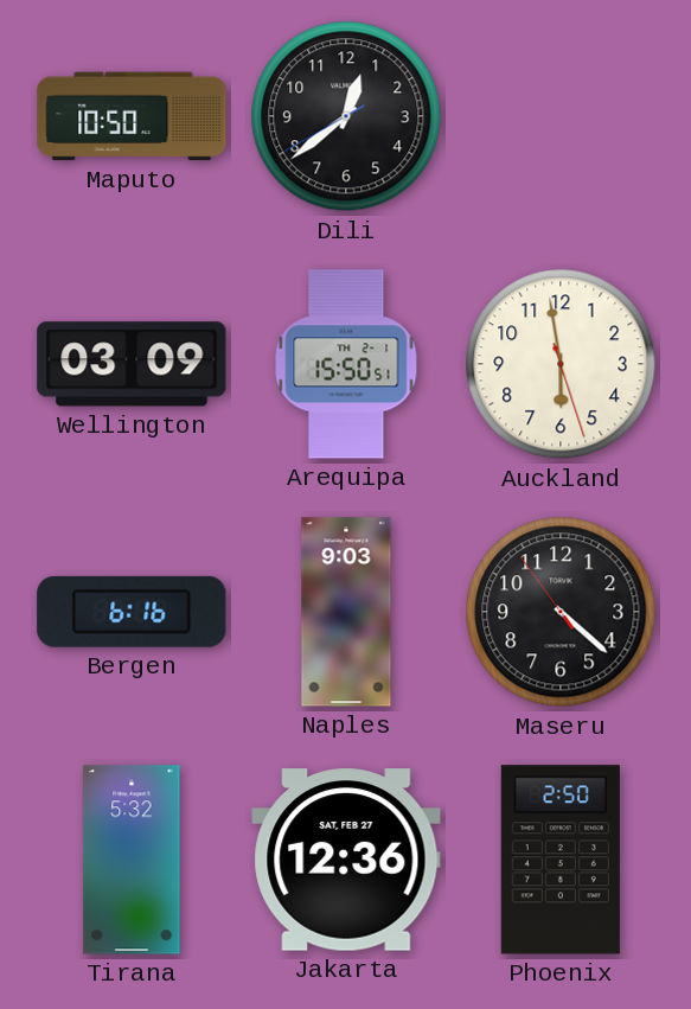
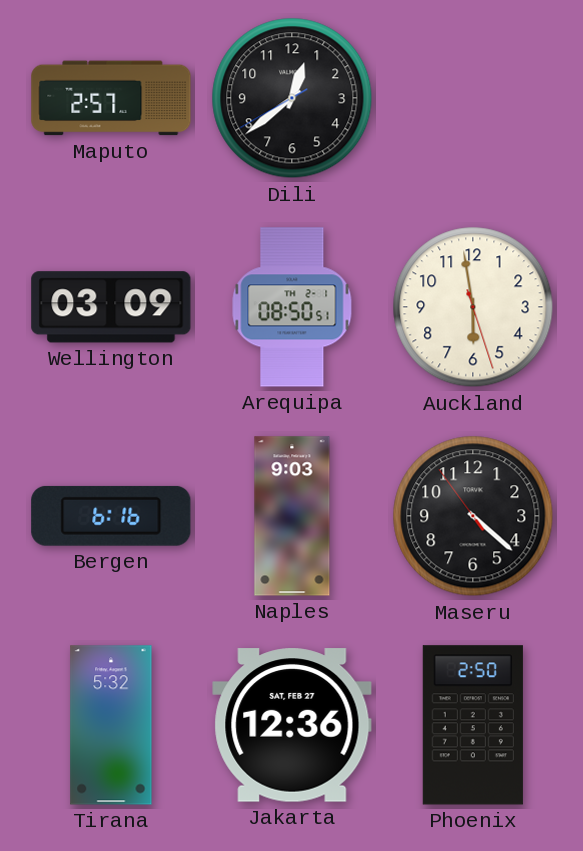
Maputo: 10:50 -> 2:57
Arequipa: 15:50 -> 08:50
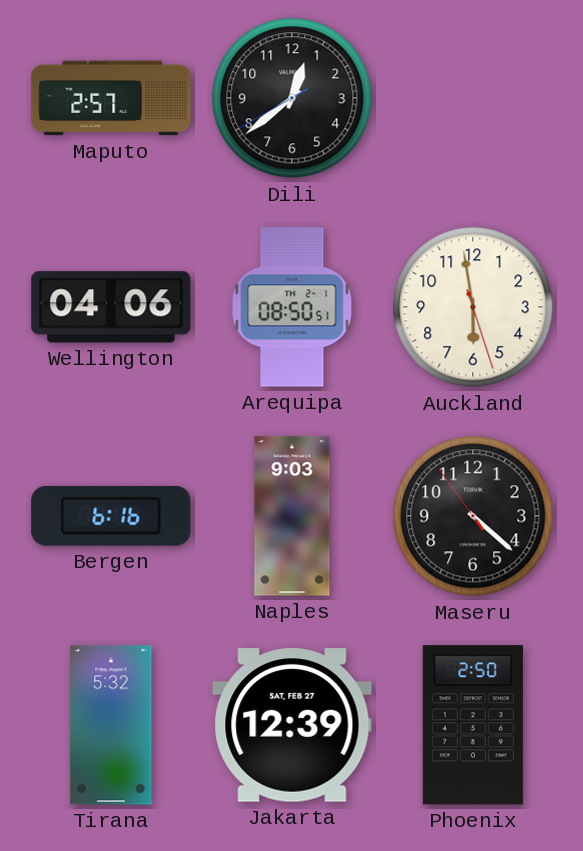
Wellington: 03:09 -> 04:06
Jakarta: 12:36 -> 12:39
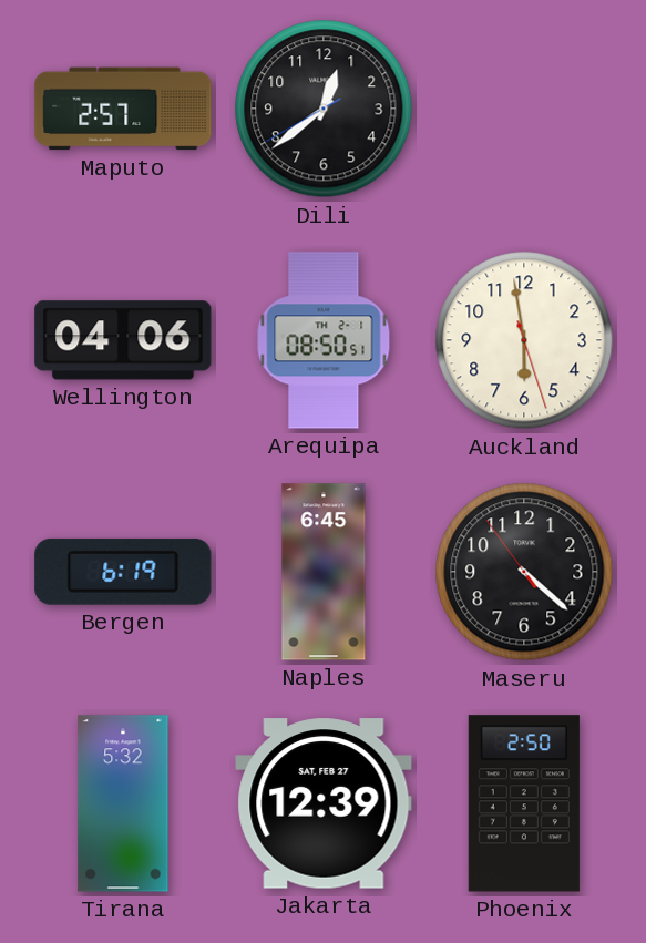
Bergen: 6:16 -> 6:19
Naples: 9:03 -> 6:45
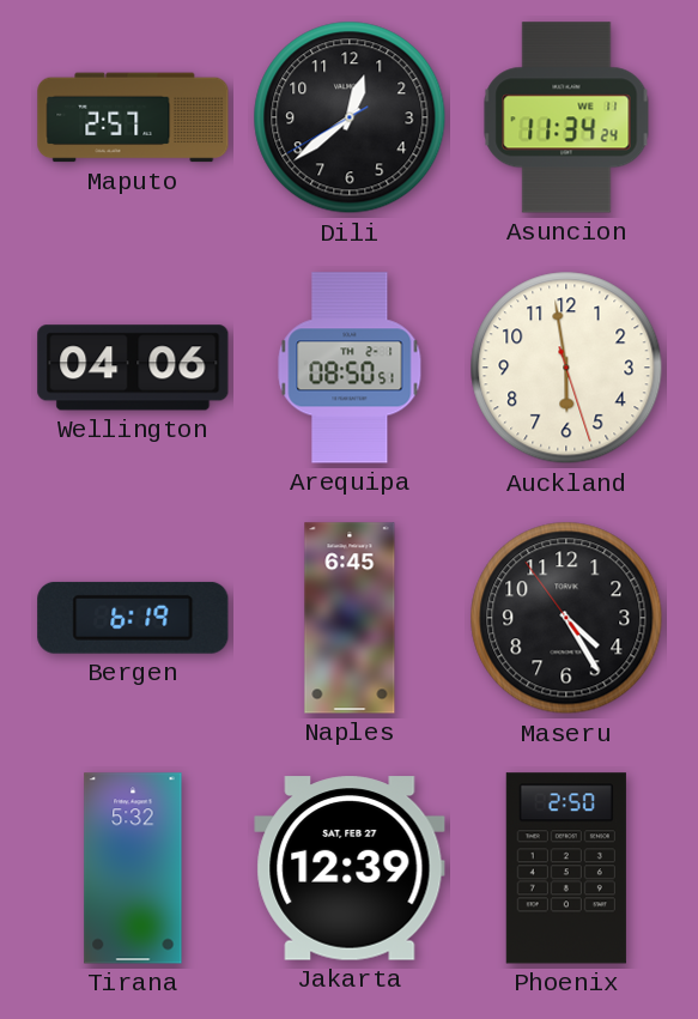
Asuncion: none -> 11:34
Maseru: 4:21 -> 4:24
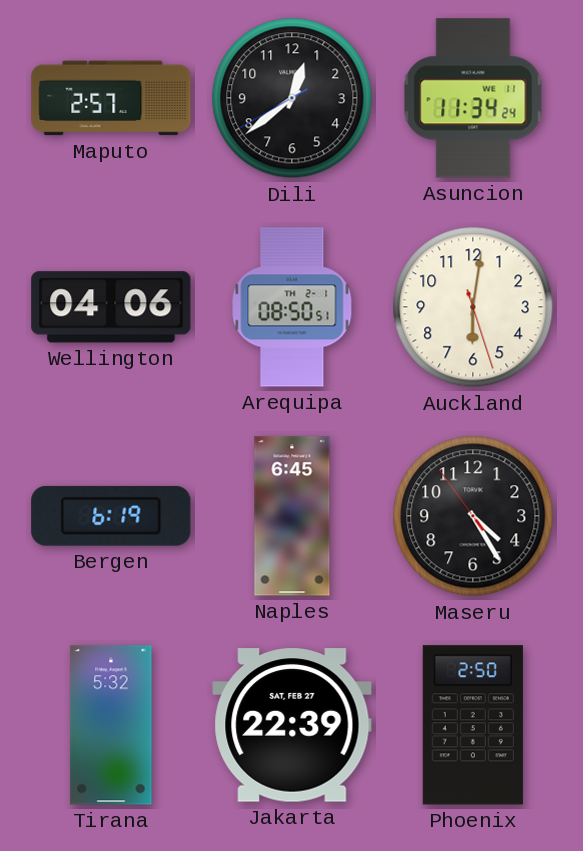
Auckland: 5:58 -> 6:01
Jakarta: 12:39 -> 22:39
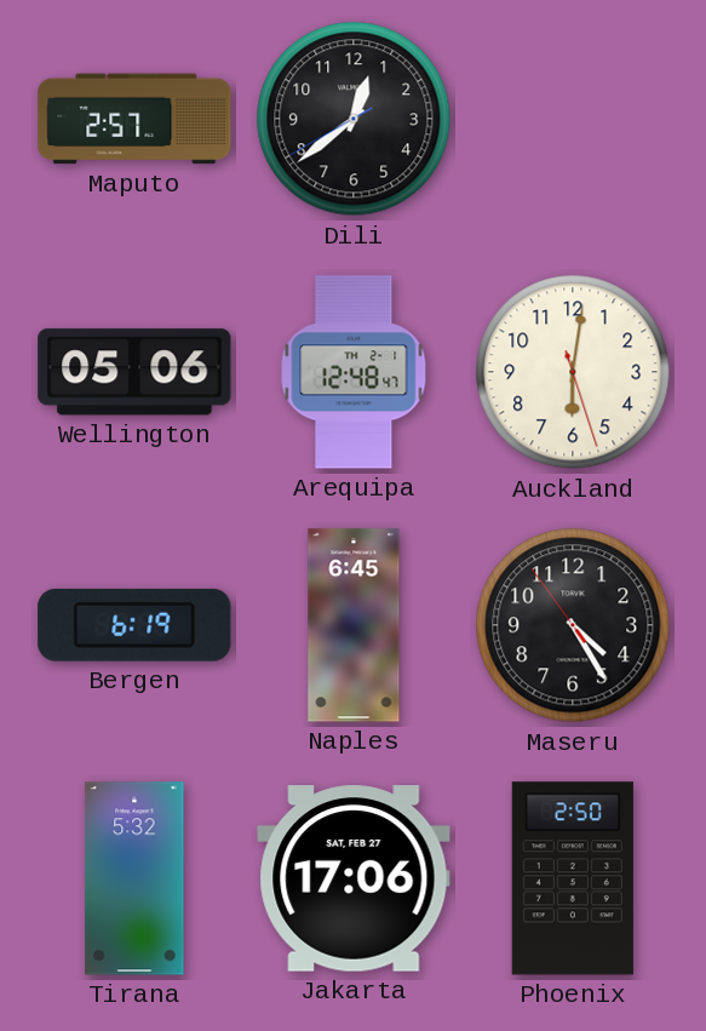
Asuncion: 11:34 -> none
Wellington: 04:06 -> 05:06
Arequipa: 08:50 -> 12:48
Jakarta: 22:39 -> 17:06
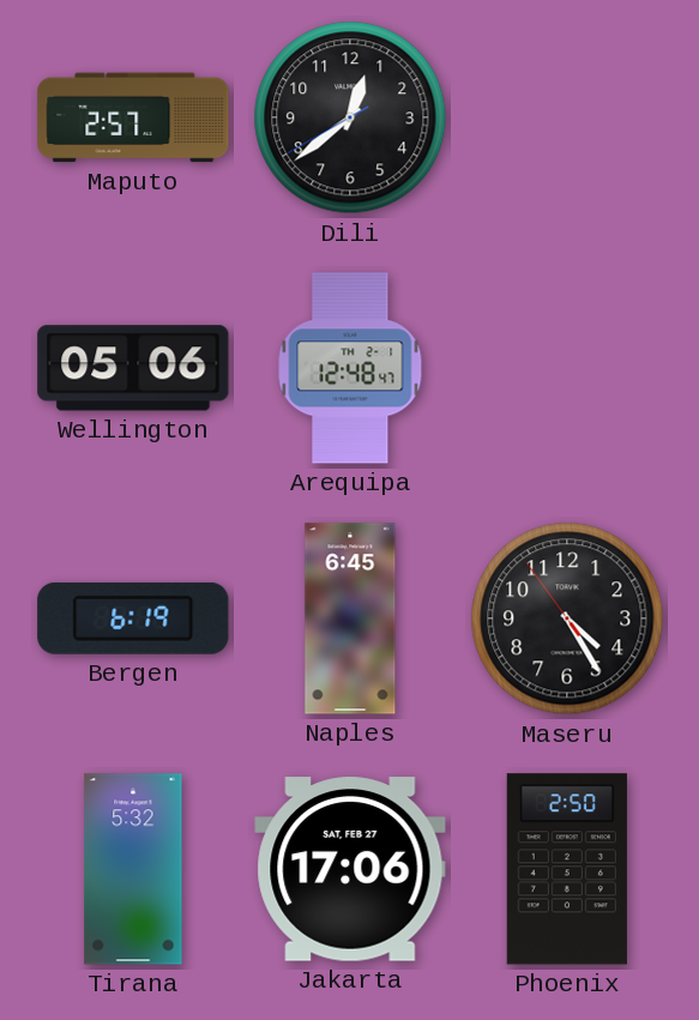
Auckland: 6:01 -> none
